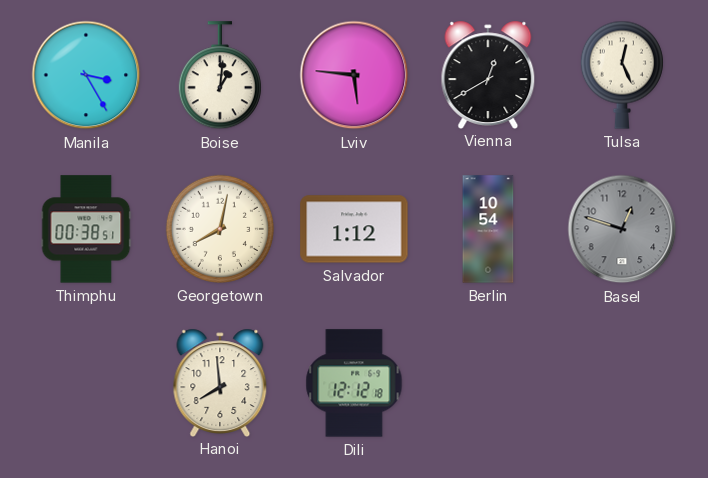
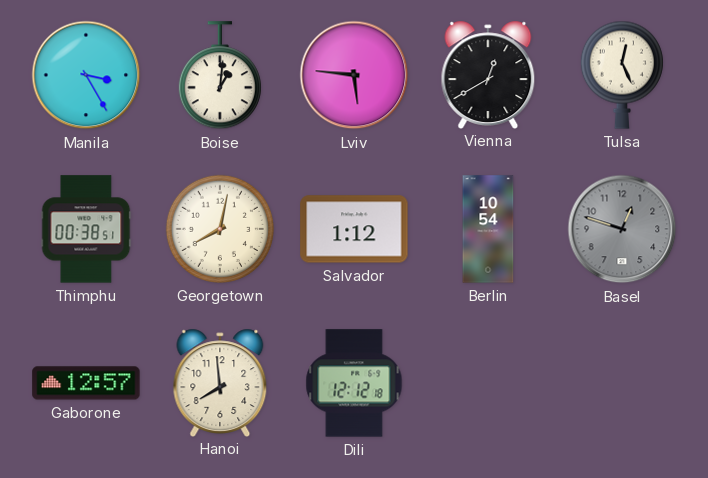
Gaborone: none -> 12:57
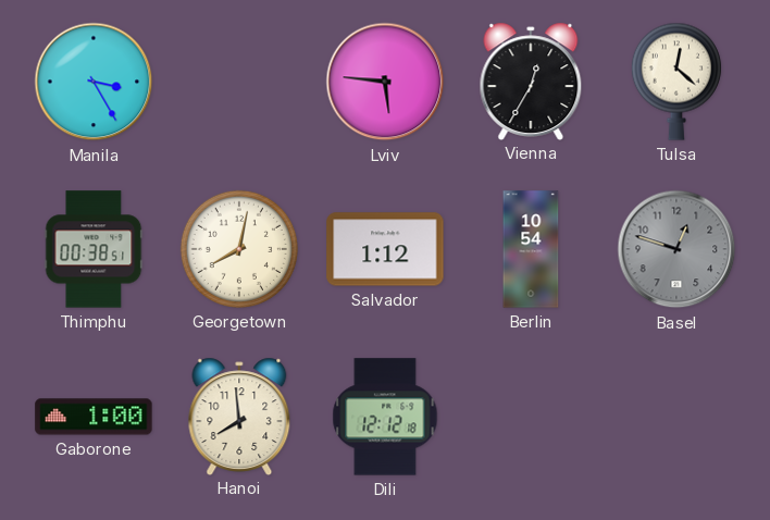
Boise: 1:01 -> none
Vienna: 12:40 -> 12:35
Tulsa: 12:26 -> 12:22
Gaborone: 12:57 -> 1:00
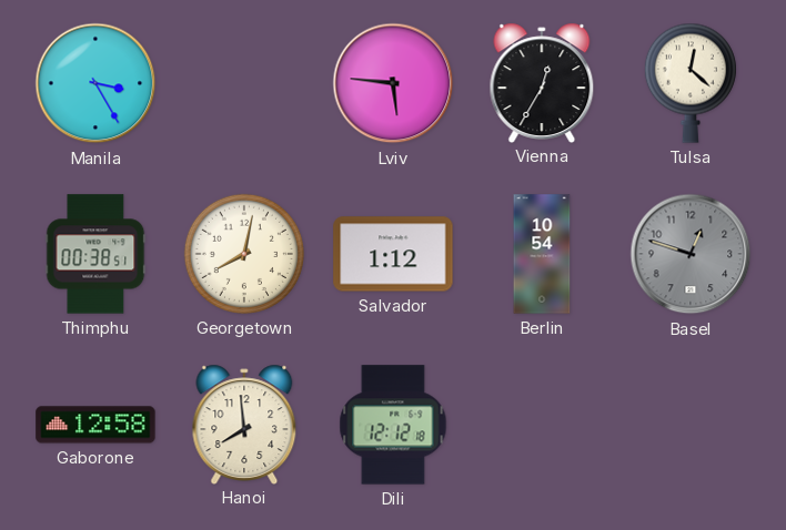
Gaborone: 1:00 -> 12:58
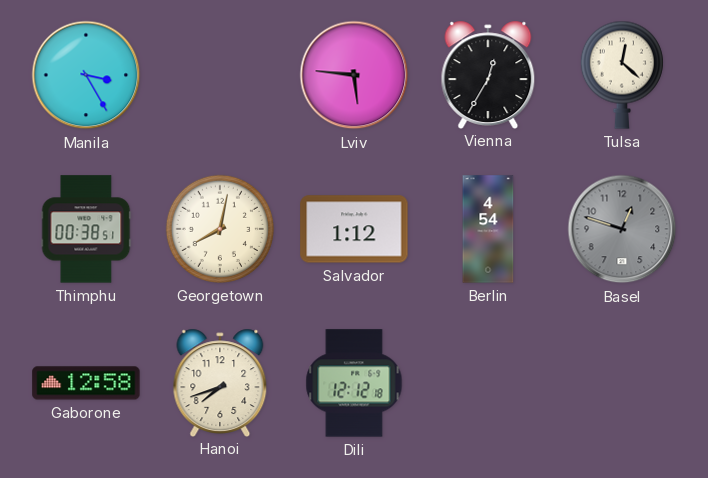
Berlin: 10:54 -> 4:54
Hanoi: 7:59 -> 7:42
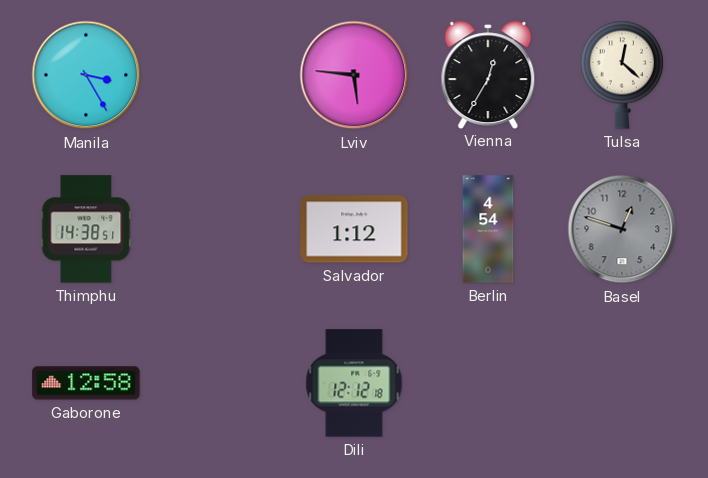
Thimphu: 00:38 -> 14:38
Georgetown: 8:02 -> none
Hanoi: 7:42 -> none
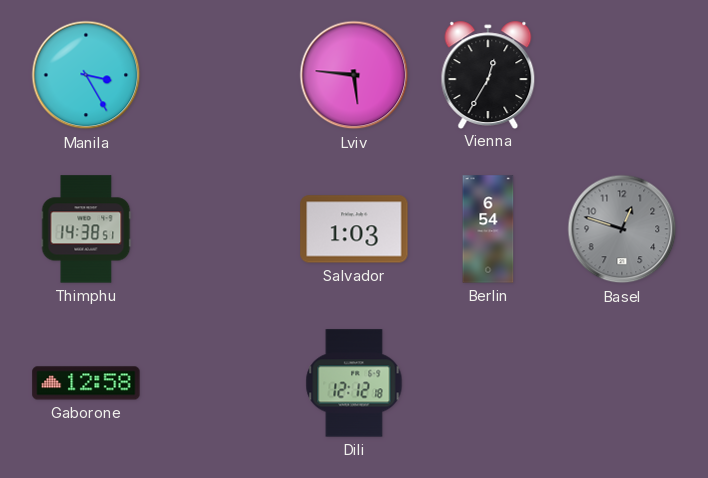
Tulsa: 12:22 -> none
Salvador: 1:12 -> 1:03
Berlin: 4:54 -> 6:54
